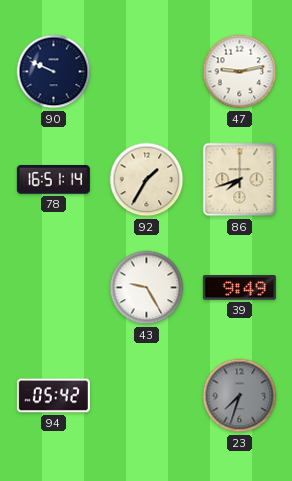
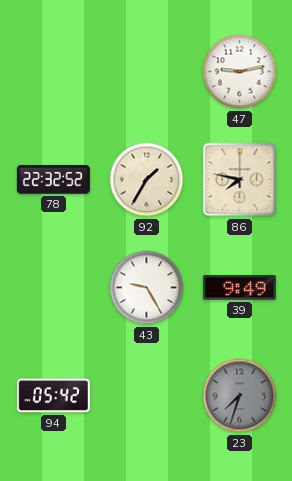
90: 9:49 -> none
78: 16:51 -> 22:32
86: 7:42 -> 7:47
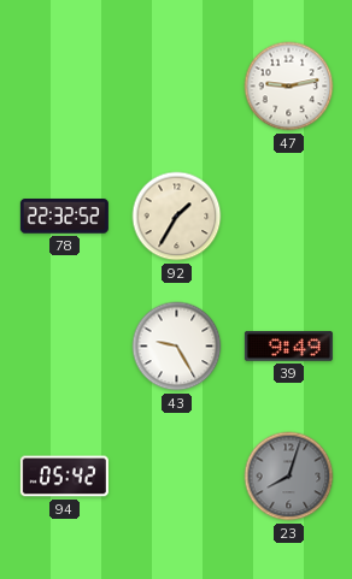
86: 7:47 -> none
23: 7:33 -> 8:03
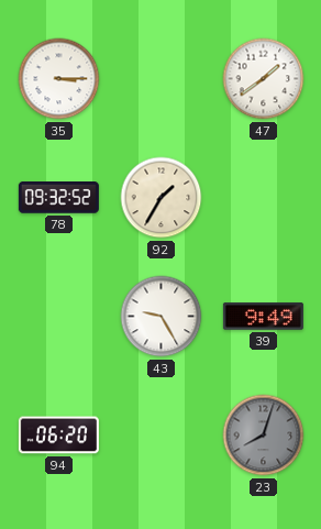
35: none -> 3:15
47: 9:13 -> 1:39
78: 22:32 -> 09:32
94: 05:42 -> 06:20
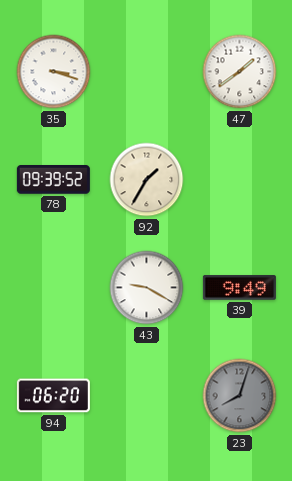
35: 3:15 -> 3:18
78: 09:32 -> 09:39
43: 9:25 -> 9:20
